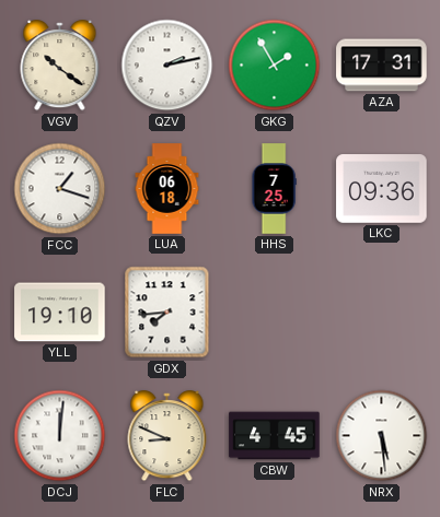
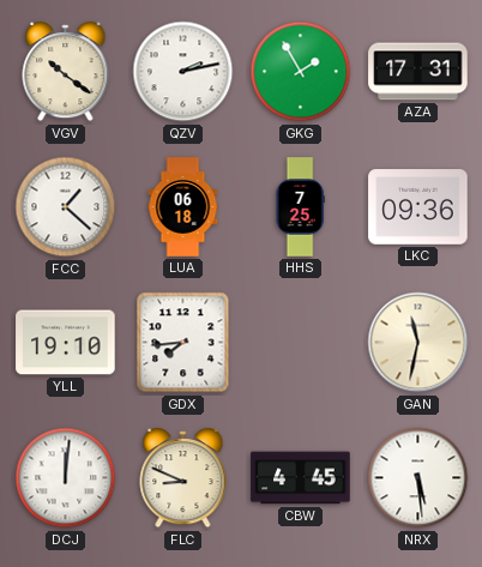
FCC: 1:18 -> 1:22
GAN: none -> 11:32
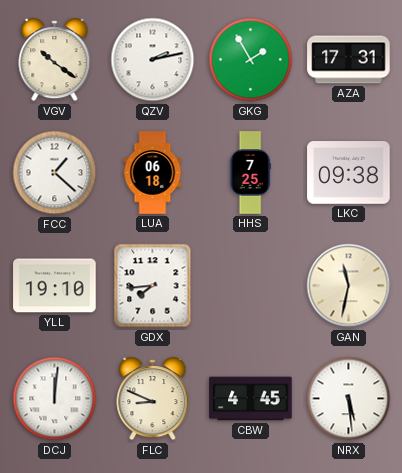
LKC: 09:36 -> 09:38
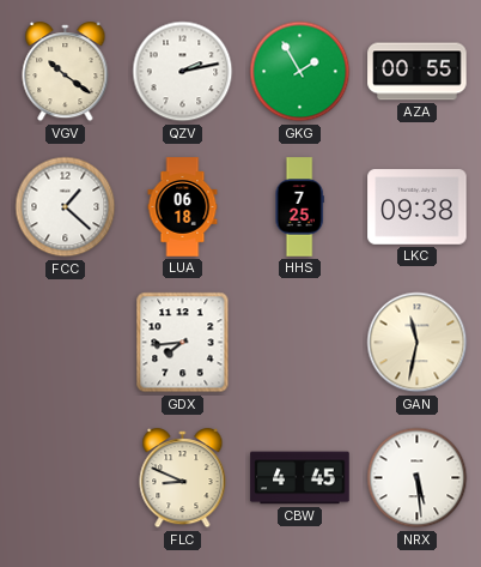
AZA: 17:31 -> 00:55
YLL: 19:10 -> none
DCJ: 12:01 -> none
